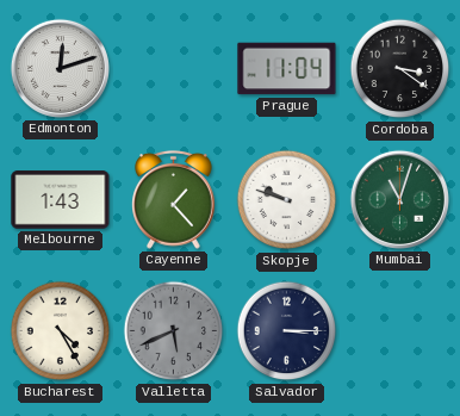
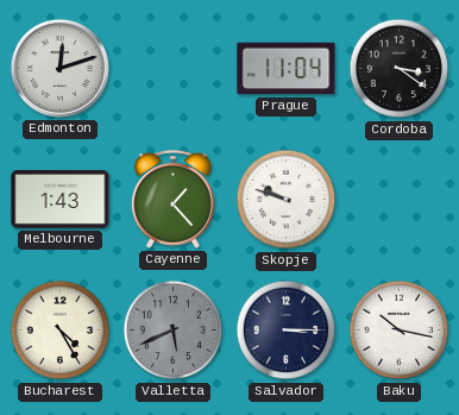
Mumbai: 11:03 -> none
Baku: none -> 10:17
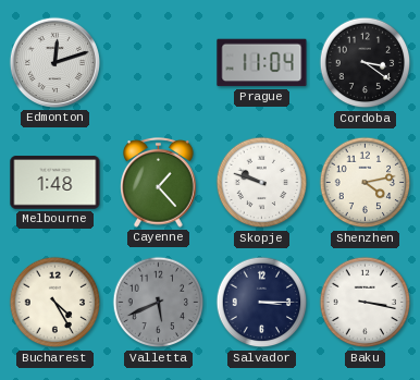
Melbourne: 1:43 -> 1:48
Shenzhen: none -> 4:13
Baku: 10:17 -> 3:17
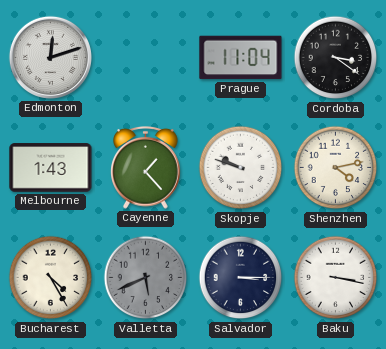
Melbourne: 1:48 -> 1:43
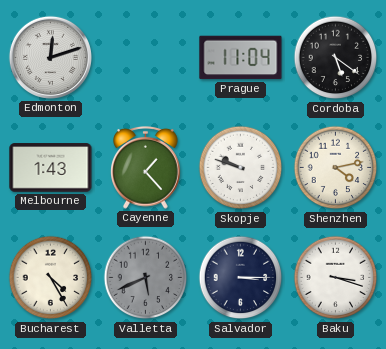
Cordoba: 3:21 -> 5:21
Baku: 3:17 -> 3:18
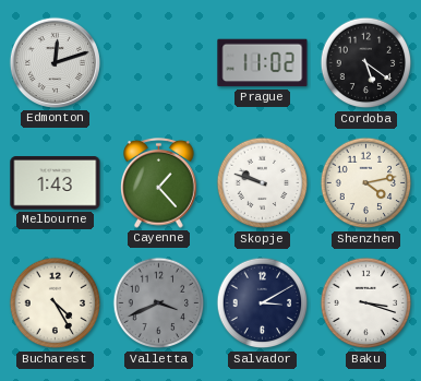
Prague: 11:04 -> 11:02
Valletta: 5:41 -> 3:41
Salvador: 3:15 -> 3:10
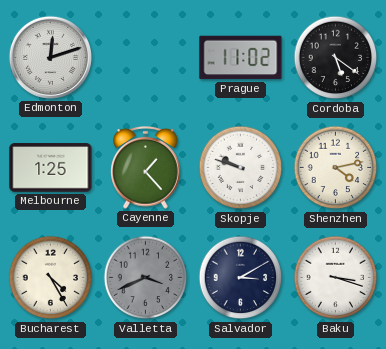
Melbourne: 1:43 -> 1:25
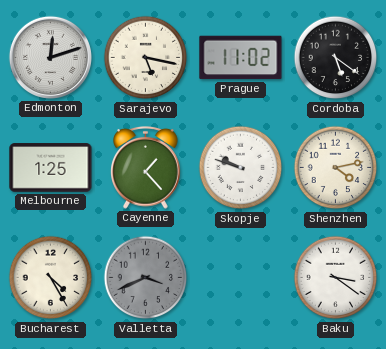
Sarajevo: none -> 5:17
Salvador: 3:10 -> none
Baku: 3:18 -> 3:21
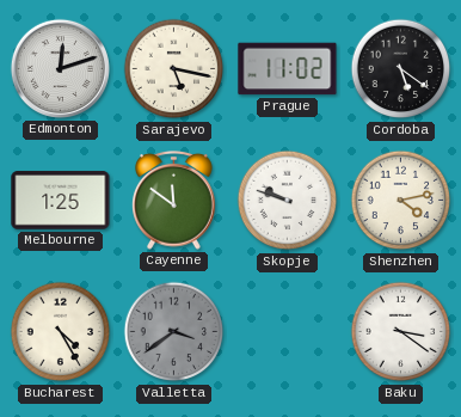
Cayenne: 1:23 -> 11:51
Valletta: 3:41 -> 3:39
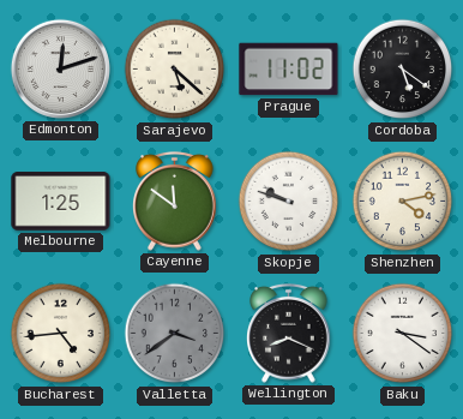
Sarajevo: 5:17 -> 5:22
Bucharest: 4:25 -> 4:44
Wellington: none -> 8:19
